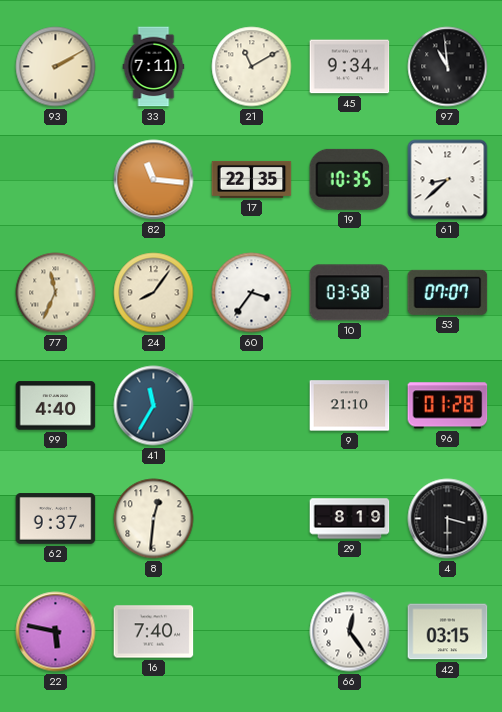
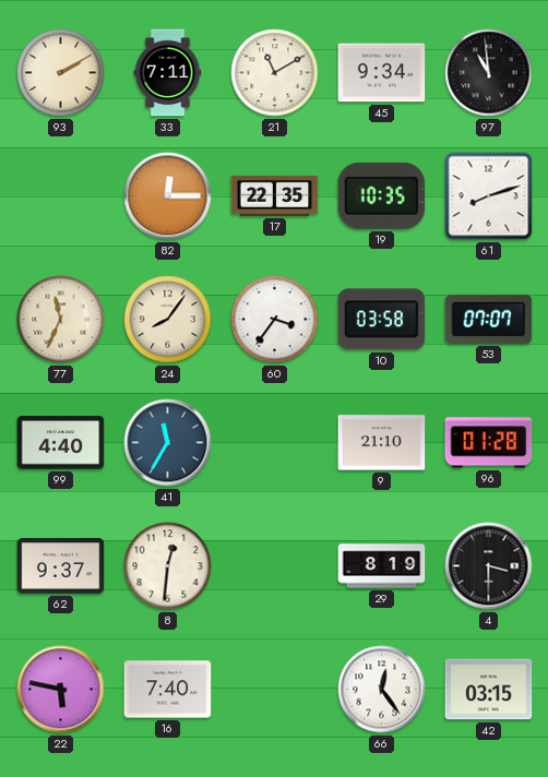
82: 11:16 -> 12:15
61: 8:38 -> 8:12
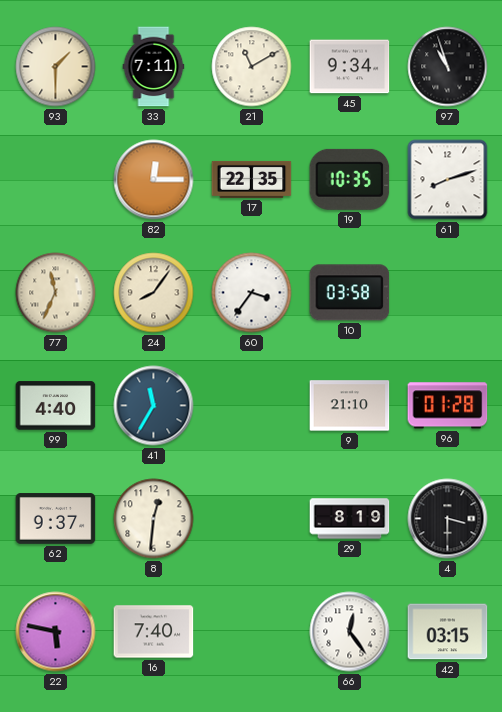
93: 2:10 -> 1:30
97: 10:59 -> 10:57
53: 07:07 -> none
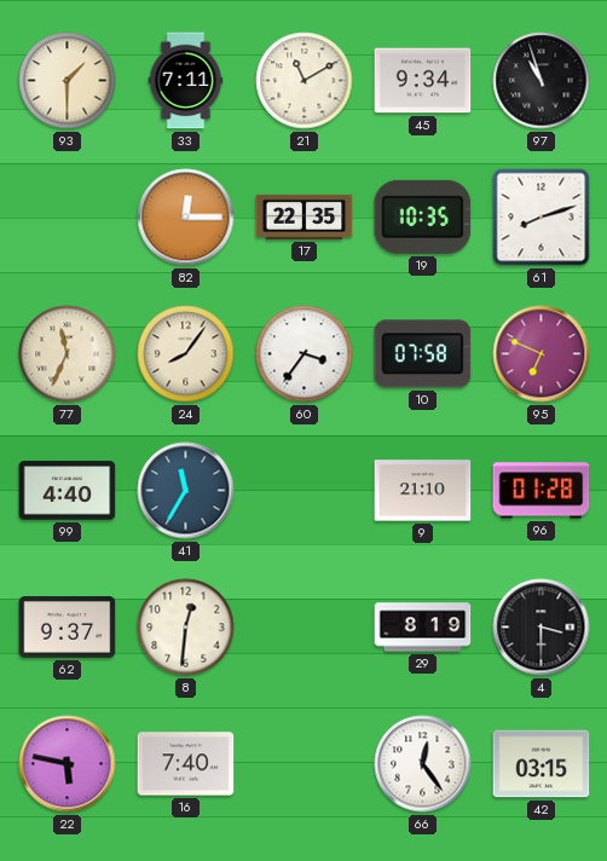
10: 03:58 -> 07:58
95: none -> 6:49
